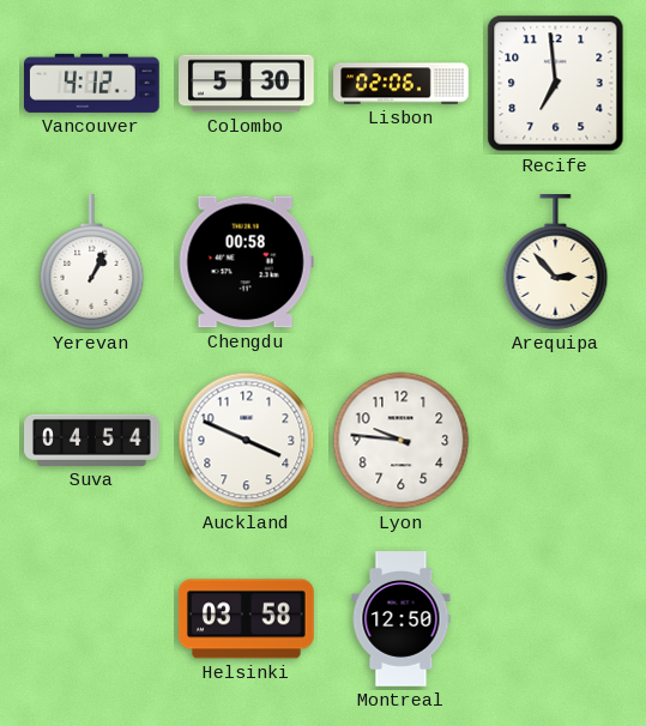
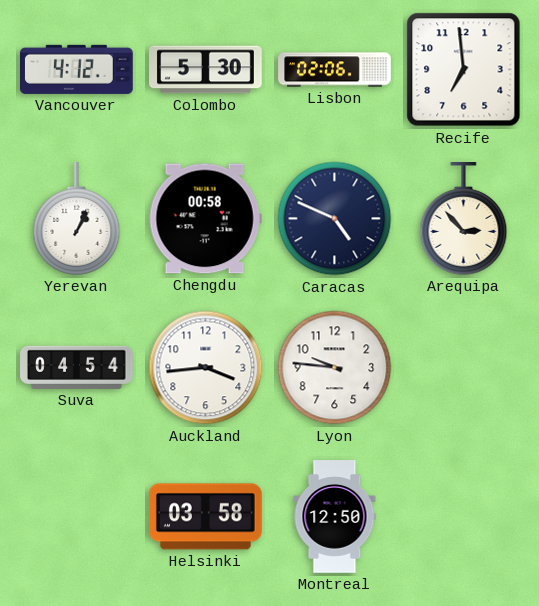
Caracas: none -> 4:49
Auckland: 3:49 -> 3:44
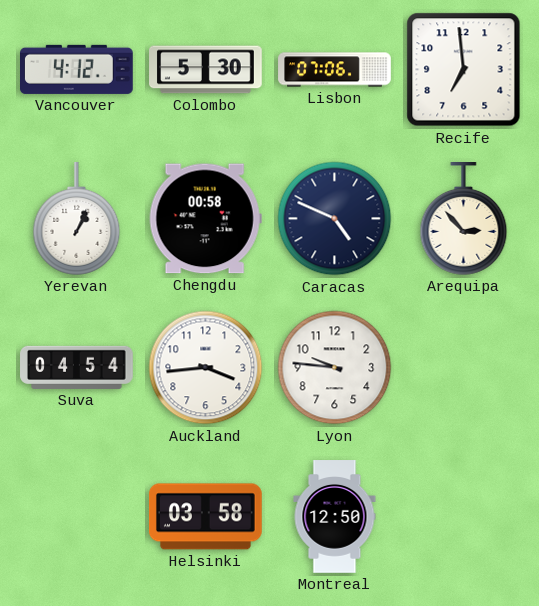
Lisbon: 02:06 -> 07:06
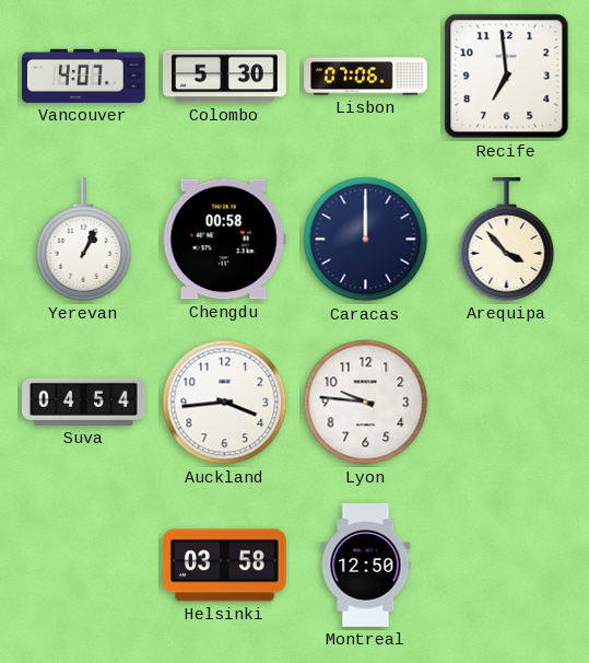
Vancouver: 4:12 -> 4:07
Caracas: 4:49 -> 12:00
Arequipa: 2:53 -> 3:53
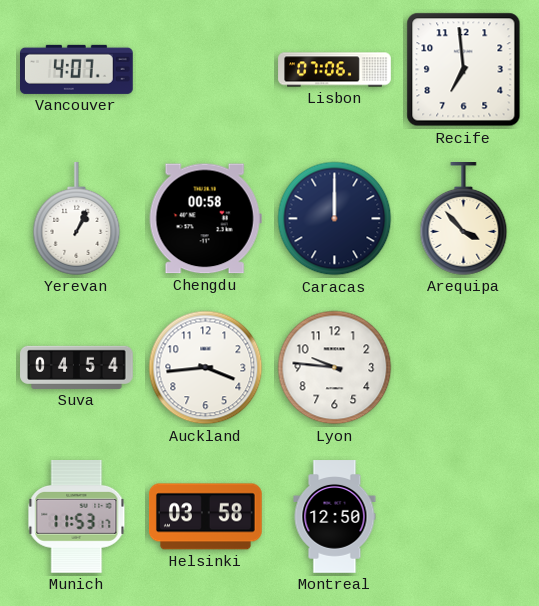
Colombo: 5:30 -> none
Munich: none -> 11:53
